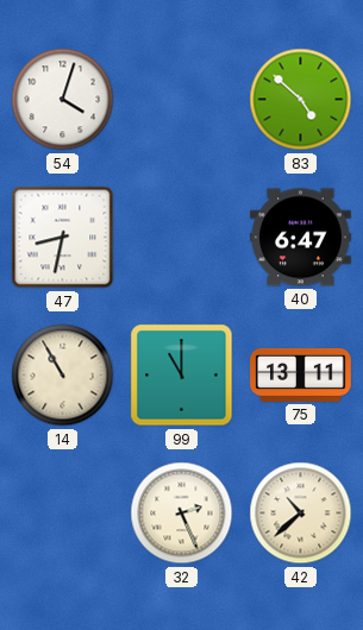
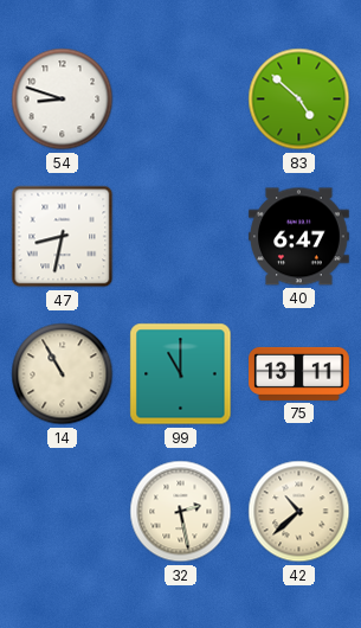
54: 4:03 -> 8:48
32: 2:26 -> 2:28
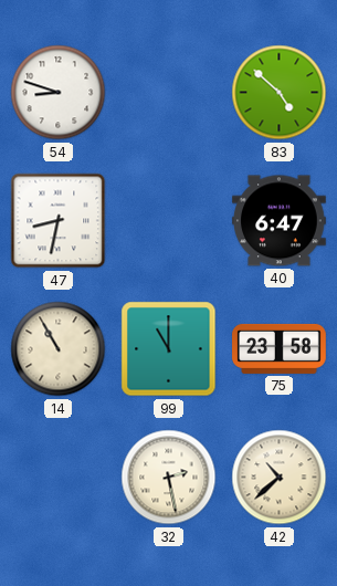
75: 13:11 -> 23:58
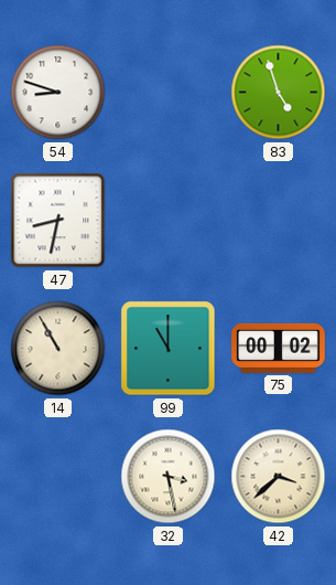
83: 4:52 -> 4:57
40: 6:47 -> none
75: 23:58 -> 00:02
32: 2:28 -> 3:28
42: 10:38 -> 3:38
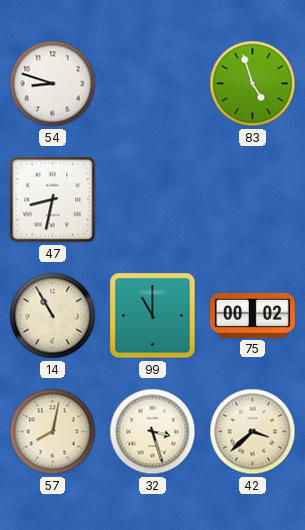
57: none -> 8:02
32: 3:28 -> 3:27
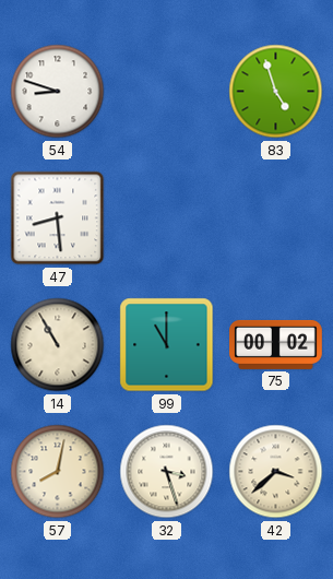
47: 8:32 -> 8:29
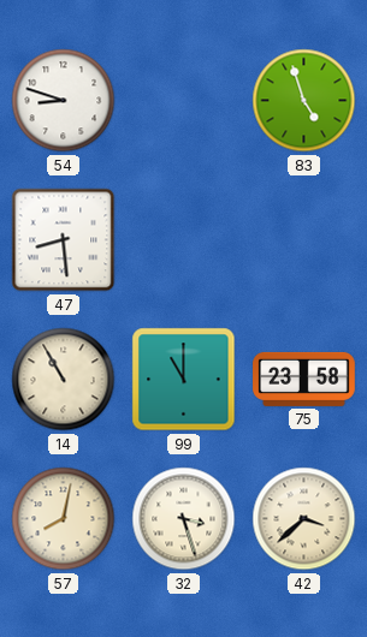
75: 00:02 -> 23:58
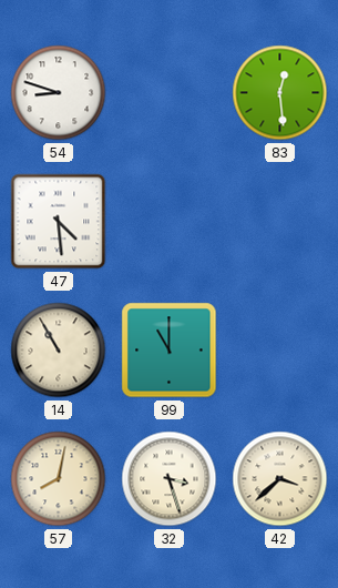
83: 4:57 -> 12:29
47: 8:29 -> 4:29
75: 23:58 -> none
